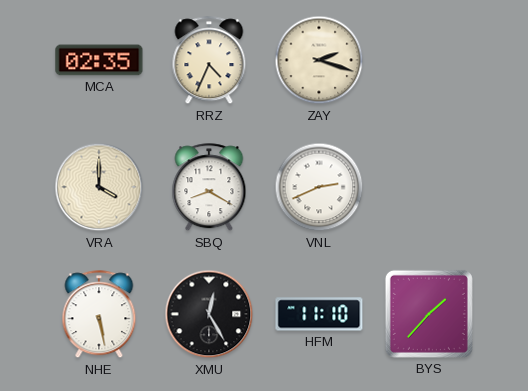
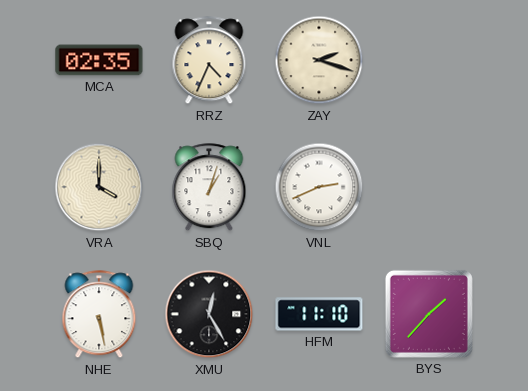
SBQ: 8:20 -> 1:03
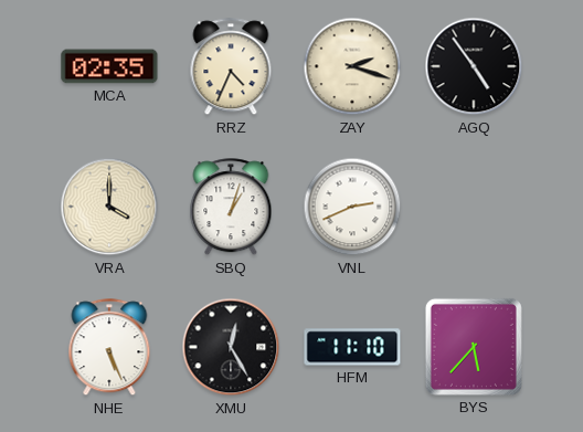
AGQ: none -> 4:54
NHE: 5:28 -> 5:26
BYS: 1:37 -> 5:37
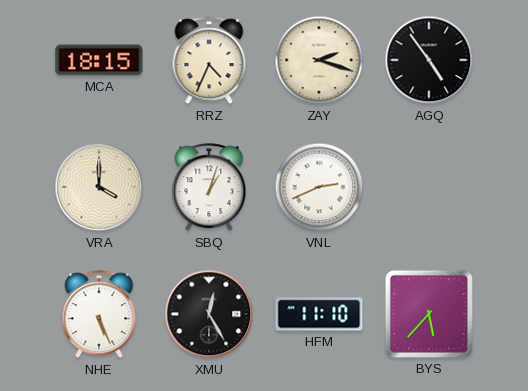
MCA: 02:35 -> 18:15
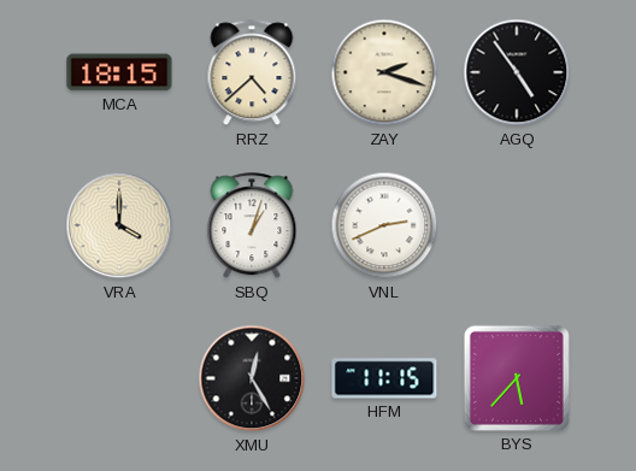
RRZ: 4:34 -> 4:38
NHE: 5:26 -> none
HFM: 11:10 -> 11:15
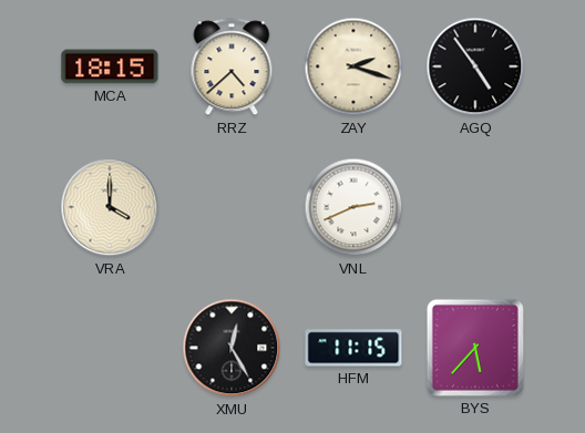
SBQ: 1:03 -> none
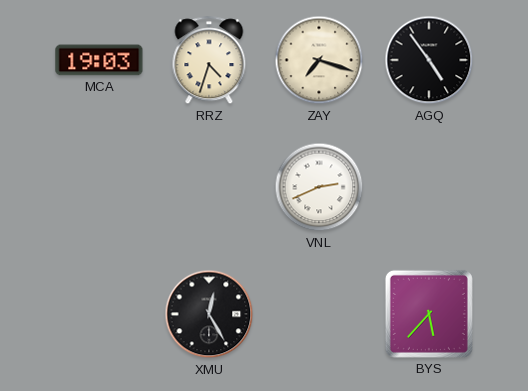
MCA: 18:15 -> 19:03
RRZ: 4:38 -> 4:33
ZAY: 2:18 -> 7:18
VRA: 4:00 -> none
HFM: 11:15 -> none
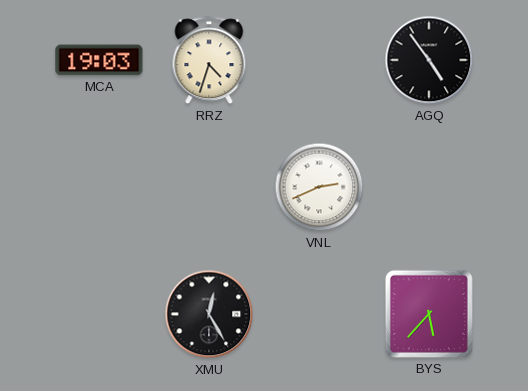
ZAY: 7:18 -> none
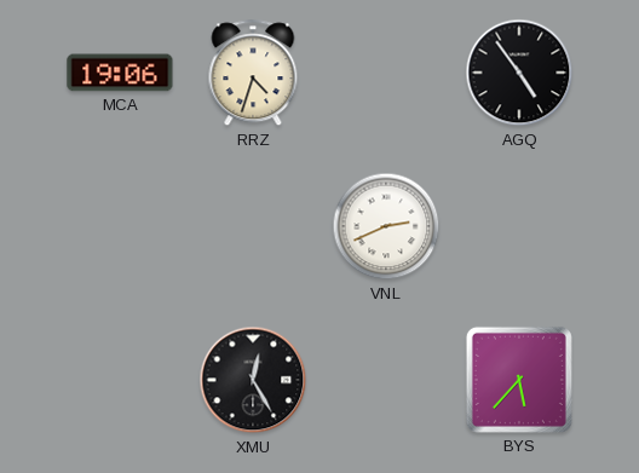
MCA: 19:03 -> 19:06
